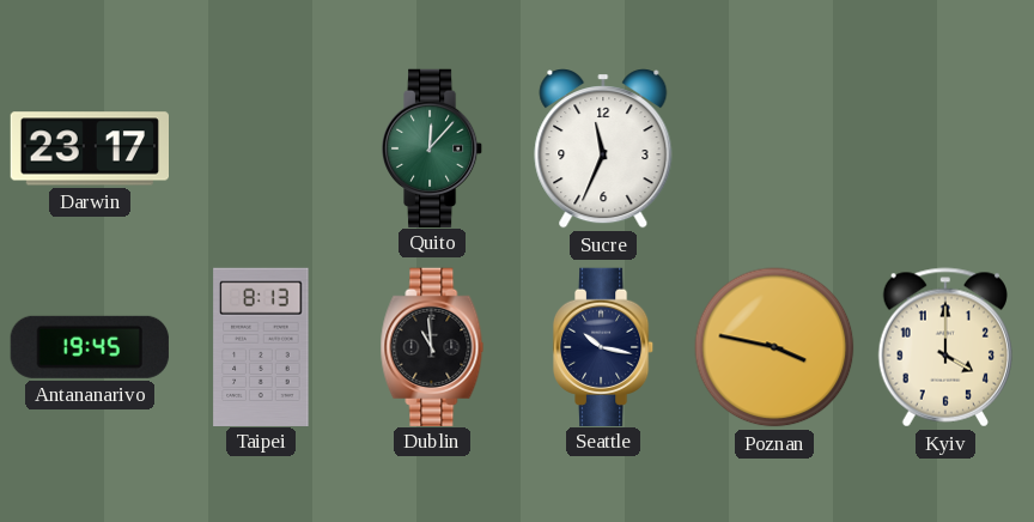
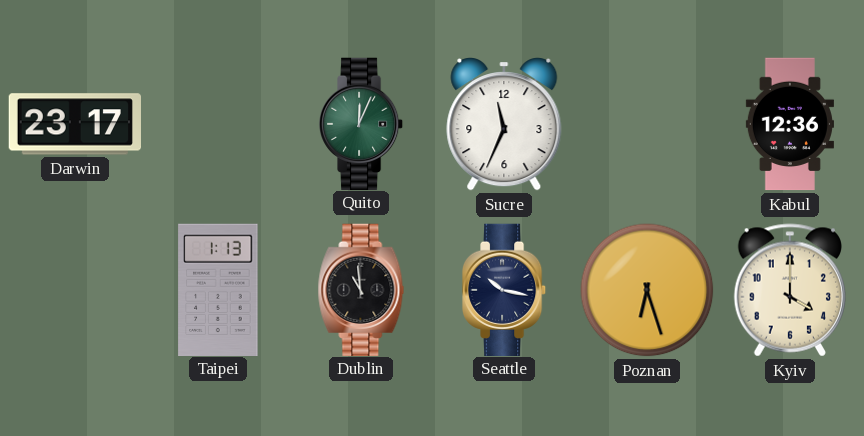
Quito: 12:07 -> 12:04
Kabul: none -> 12:36
Antananarivo: 19:45 -> none
Taipei: 8:13 -> 1:13
Poznan: 3:47 -> 6:27
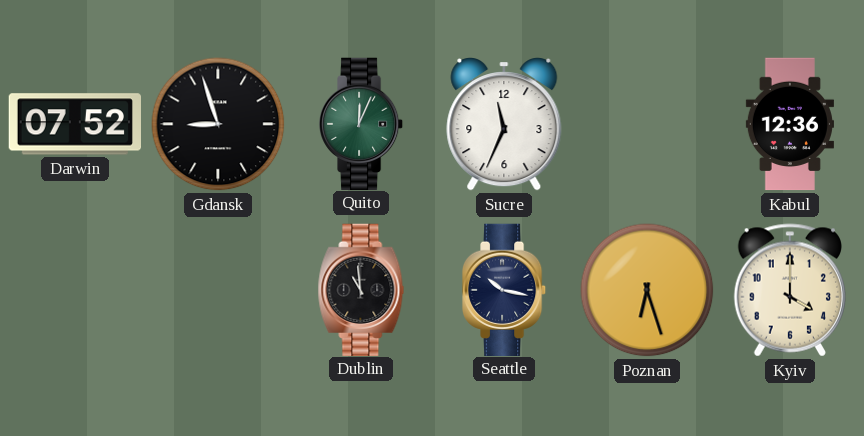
Darwin: 23:17 -> 07:52
Gdansk: none -> 8:57
Taipei: 1:13 -> none
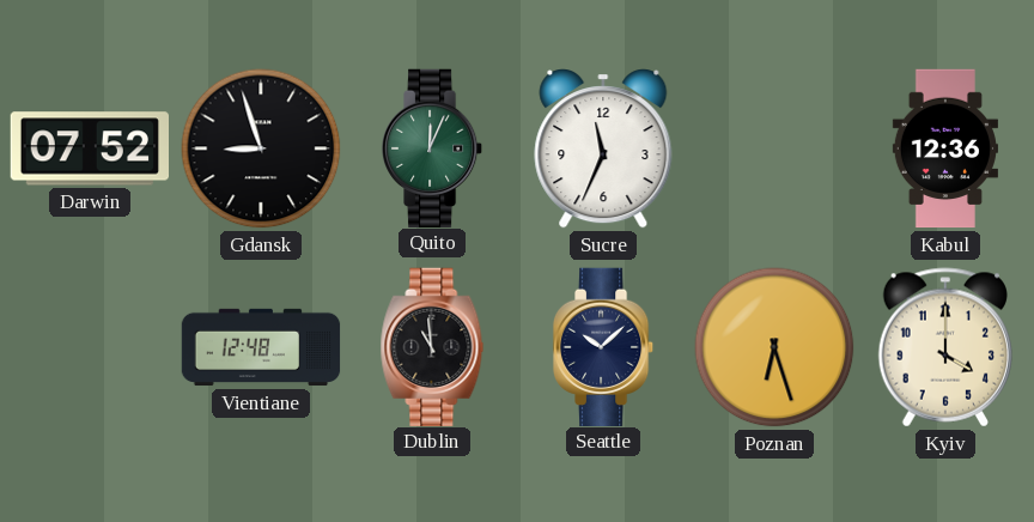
Vientiane: none -> 12:48
Seattle: 10:17 -> 10:08
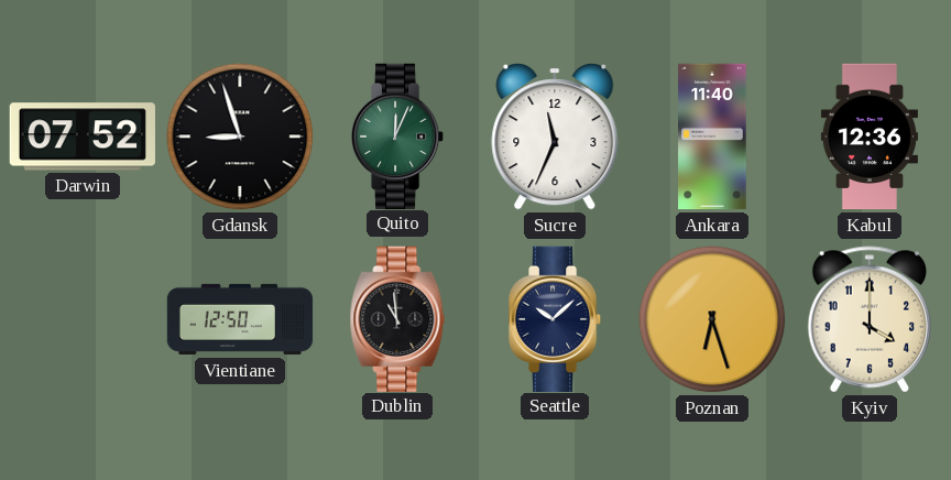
Ankara: none -> 11:40
Vientiane: 12:48 -> 12:50
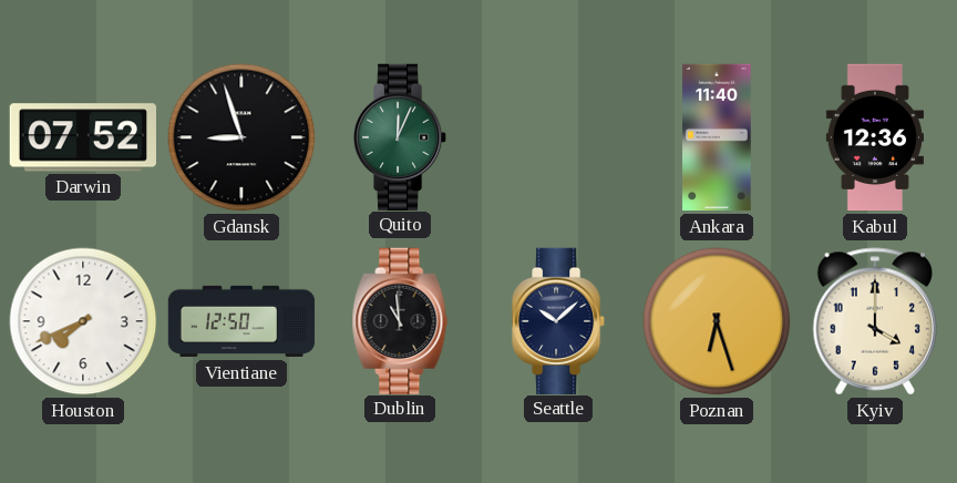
Sucre: 11:34 -> none
Houston: none -> 7:41
